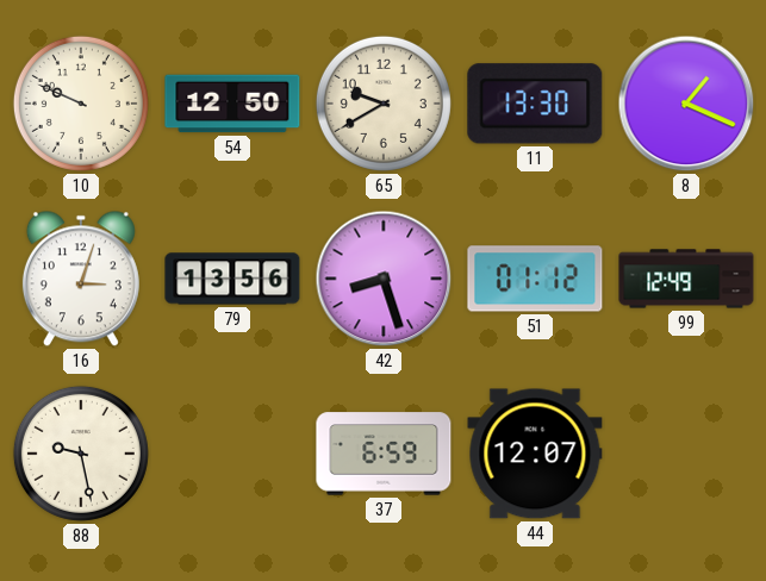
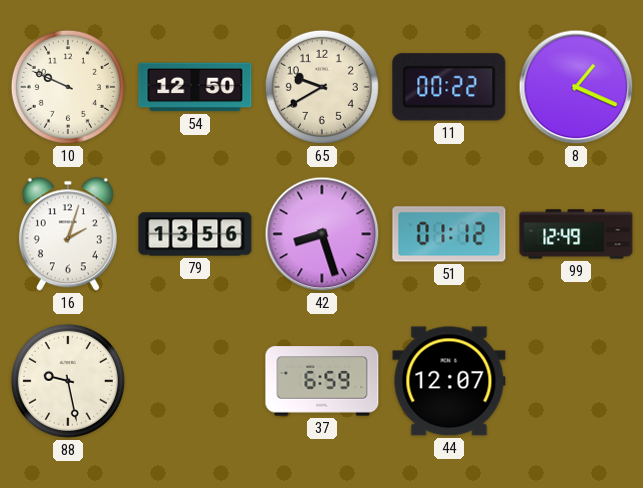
11: 13:30 -> 00:22
16: 3:03 -> 2:03
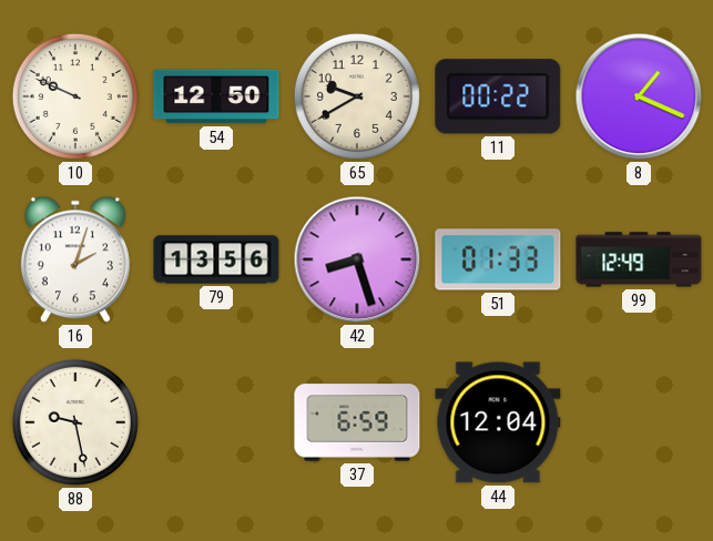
51: 01:12 -> 01:33
44: 12:07 -> 12:04
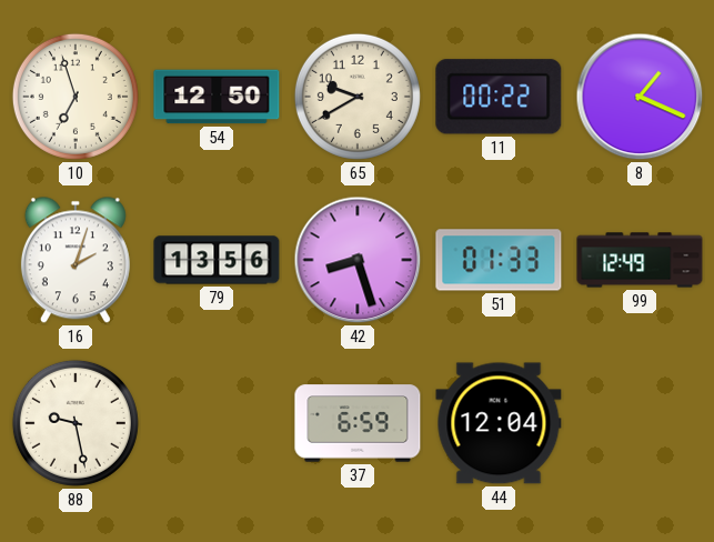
10: 9:49 -> 6:57
